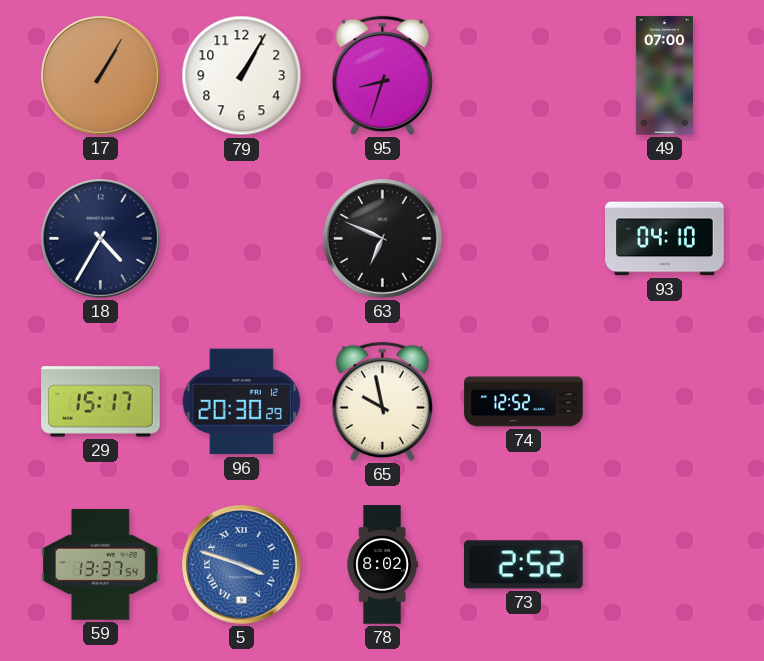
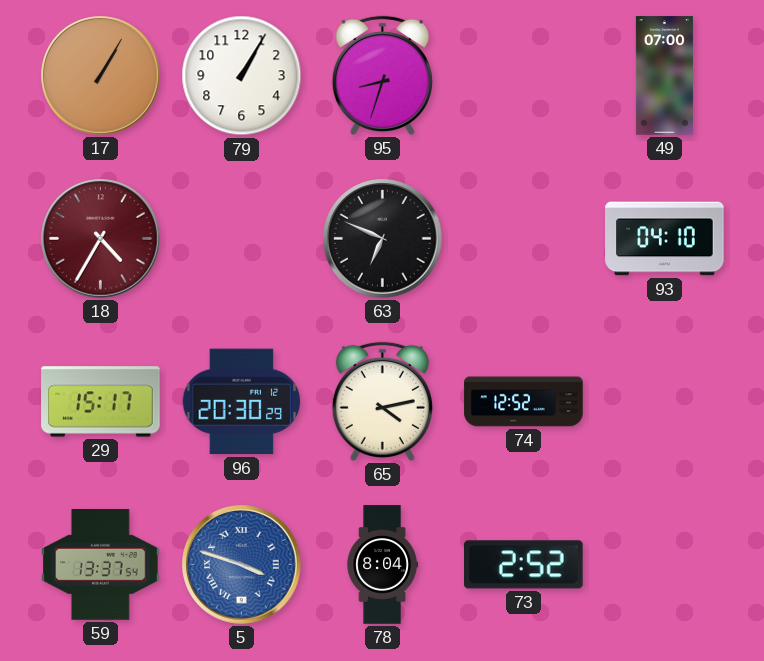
18 dial: navy -> burgundy
65: 9:58 -> 4:13
78: 8:02 -> 8:04
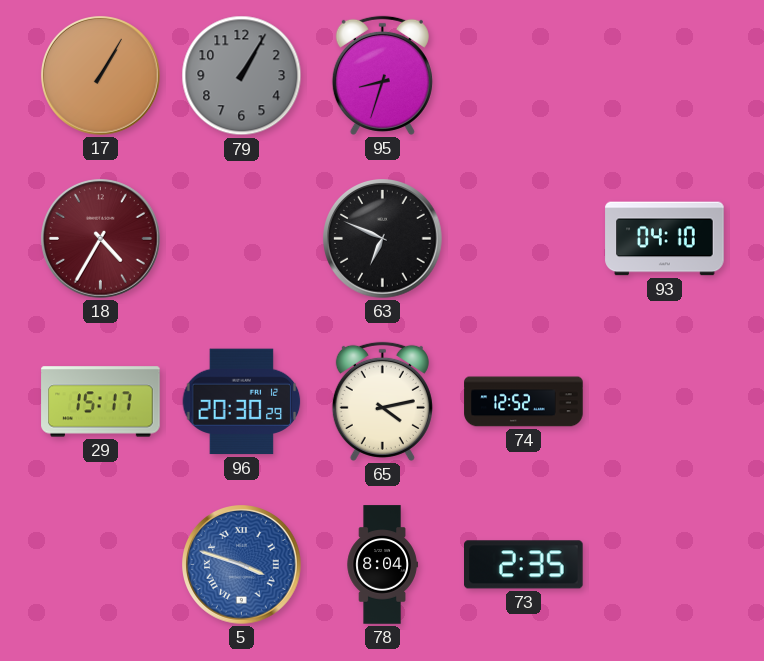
79 dial: white -> grey
49: 07:00 -> none
59: 13:37 -> none
73: 2:52 -> 2:35
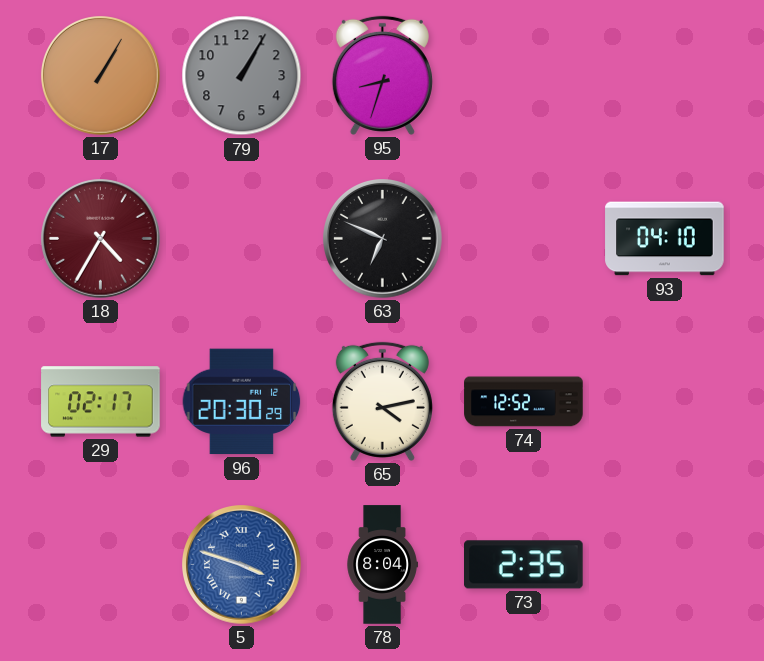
29: 15:17 -> 02:17
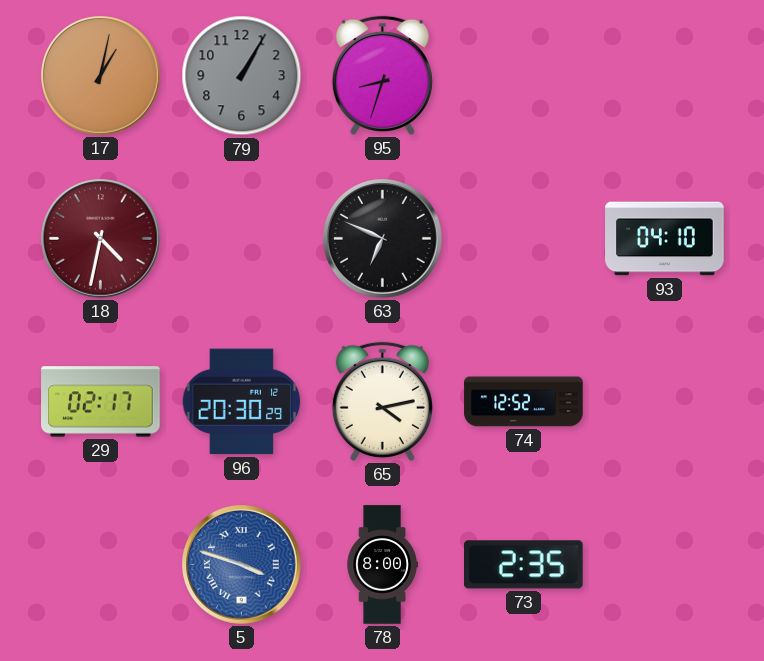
17: 1:05 -> 1:02
18: 4:35 -> 4:32
78: 8:04 -> 8:00
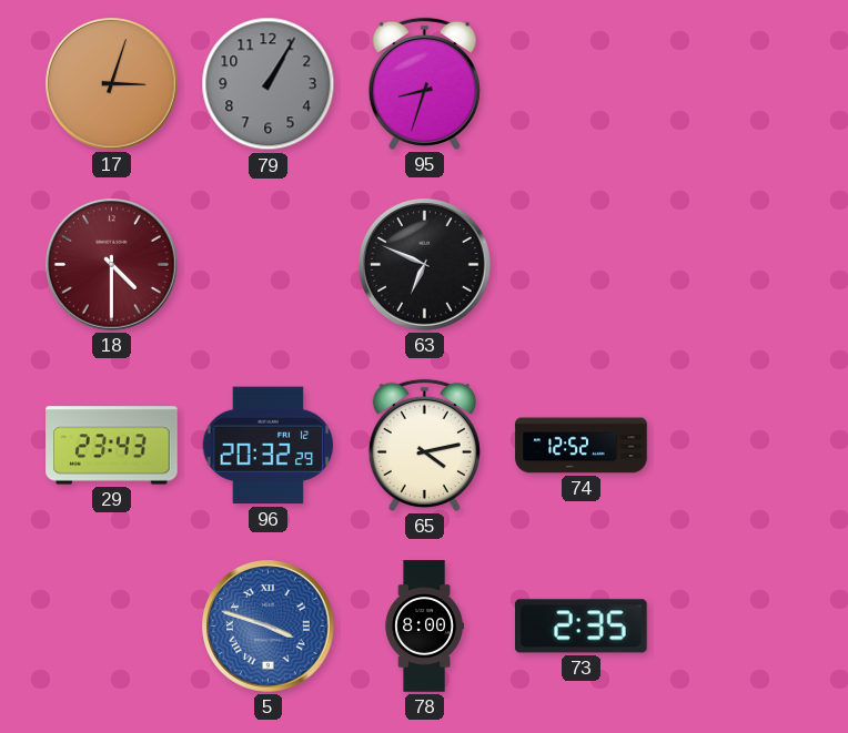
17: 1:02 -> 3:03
18: 4:32 -> 4:30
93: 04:10 -> none
29: 02:17 -> 23:43
96: 20:30 -> 20:32
